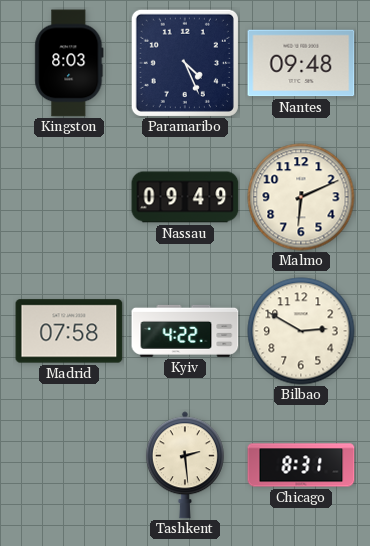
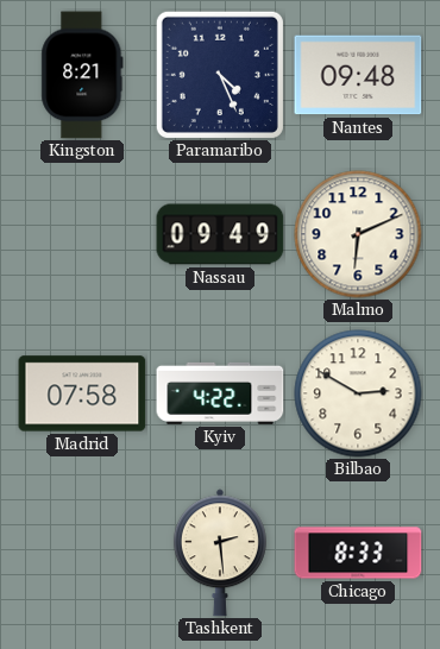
Kingston: 8:03 -> 8:21
Chicago: 8:31 -> 8:33
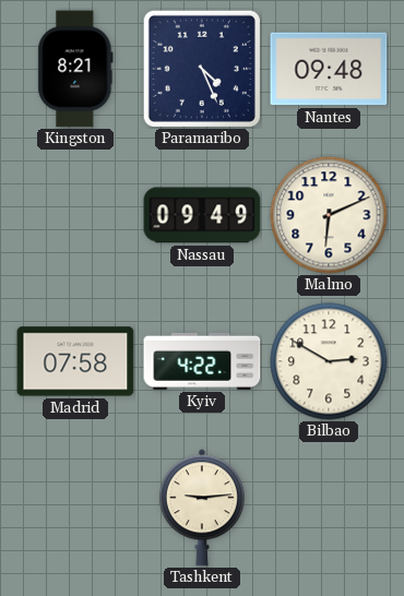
Tashkent: 2:29 -> 9:14
Chicago: 8:33 -> none
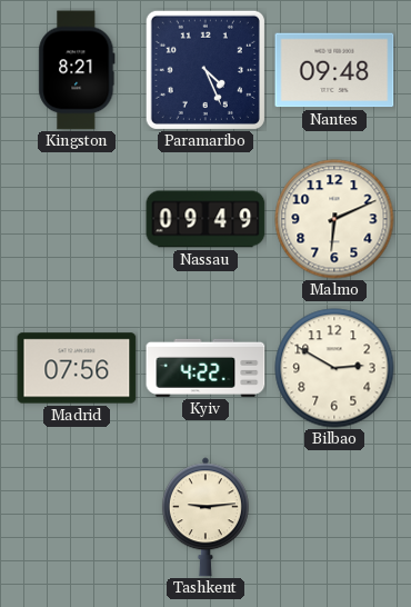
Madrid: 07:58 -> 07:56
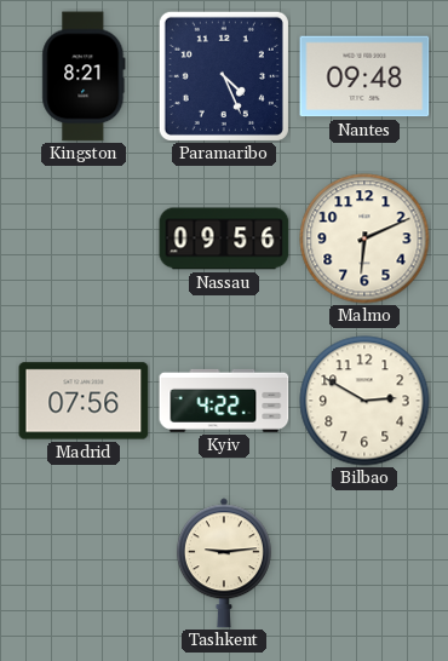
Nassau: 09:49 -> 09:56
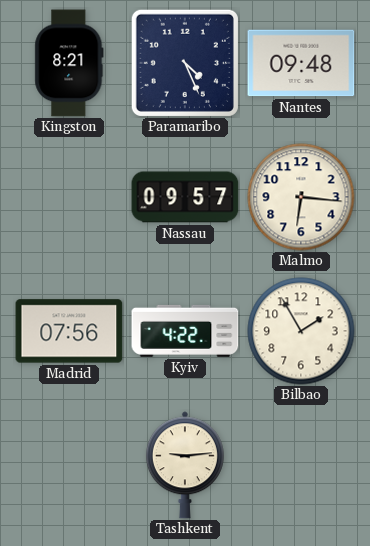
Nassau: 09:56 -> 09:57
Malmo: 6:11 -> 6:16
Bilbao: 2:50 -> 1:55
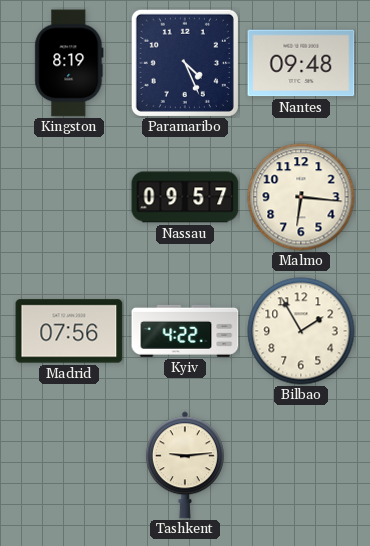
Kingston: 8:21 -> 8:19
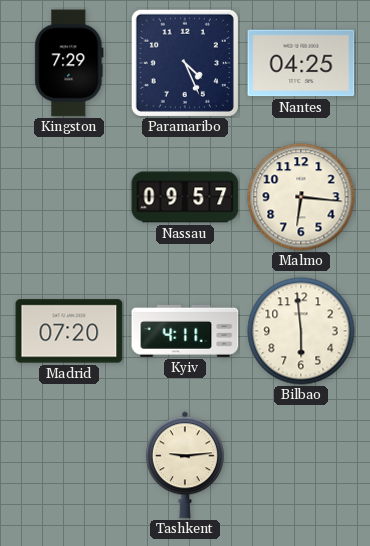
Kingston: 8:19 -> 7:29
Nantes: 09:48 -> 04:25
Madrid: 07:56 -> 07:20
Kyiv: 4:22 -> 4:11
Bilbao: 1:55 -> 5:59
